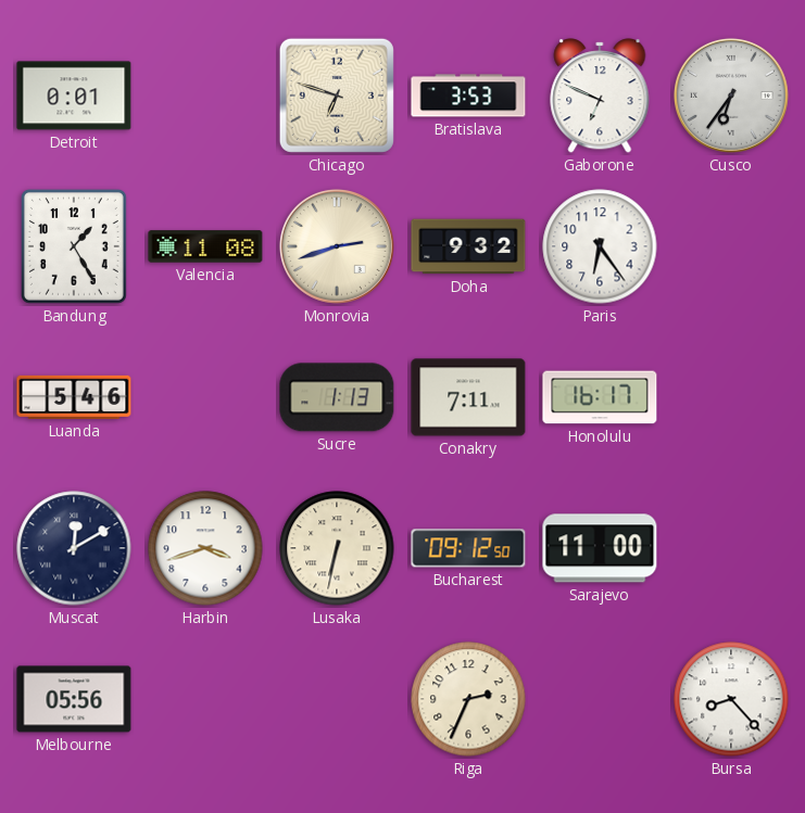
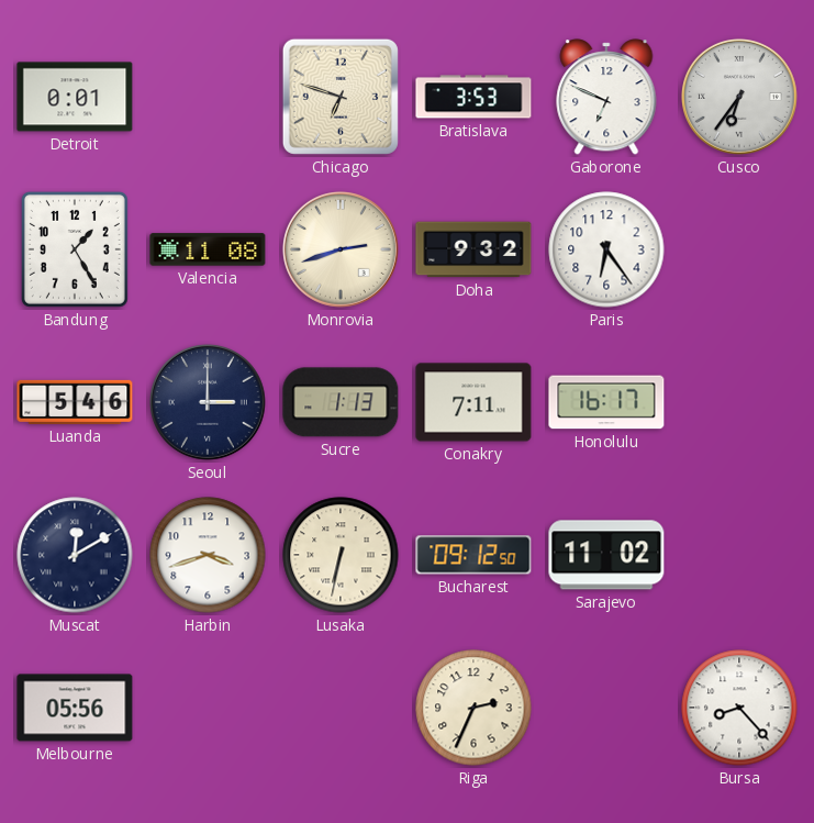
Seoul: none -> 3:00
Sarajevo: 11:00 -> 11:02
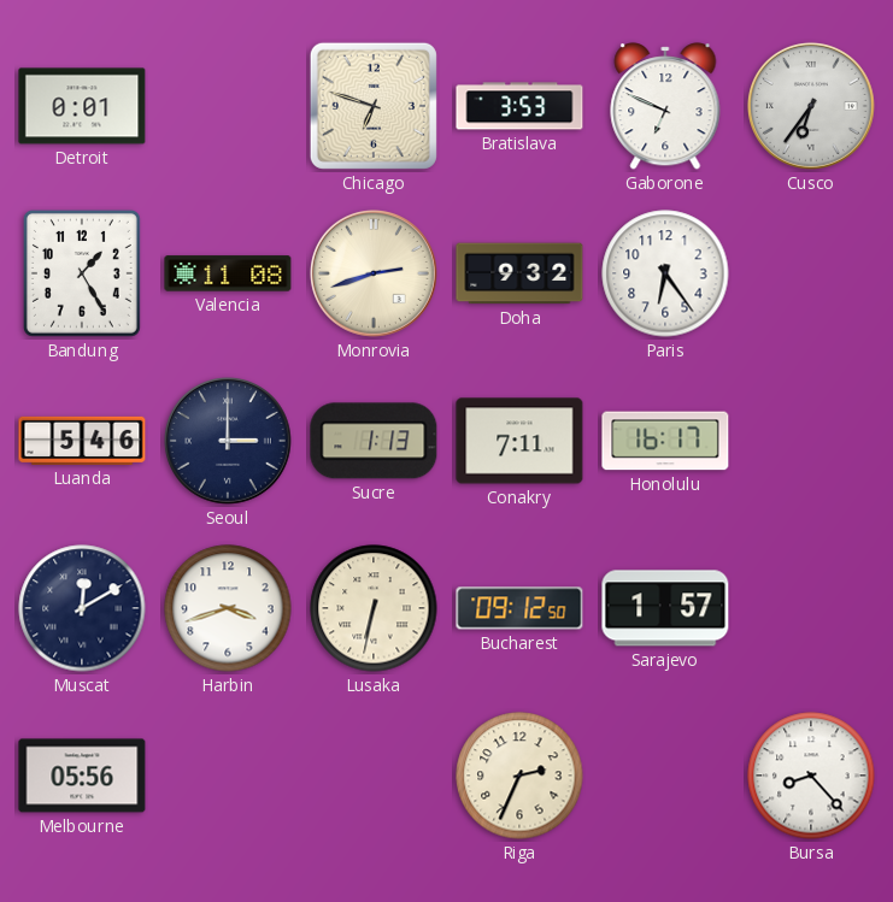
Sarajevo: 11:02 -> 1:57
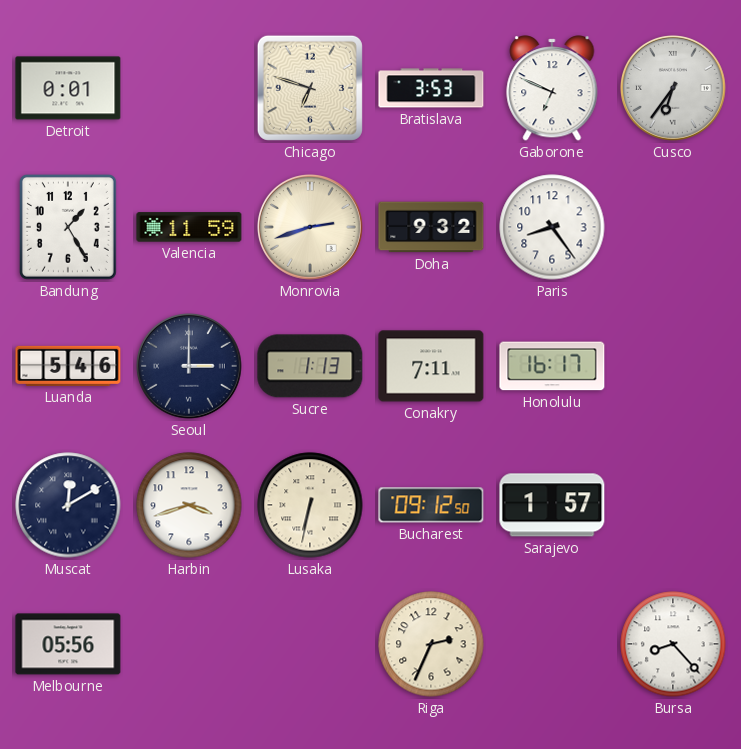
Valencia: 11:08 -> 11:59
Paris: 6:24 -> 8:24
